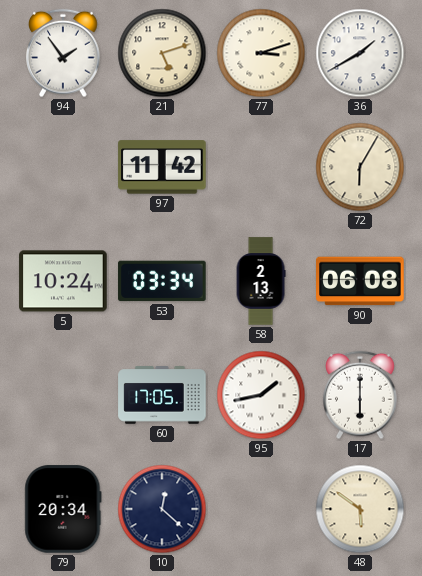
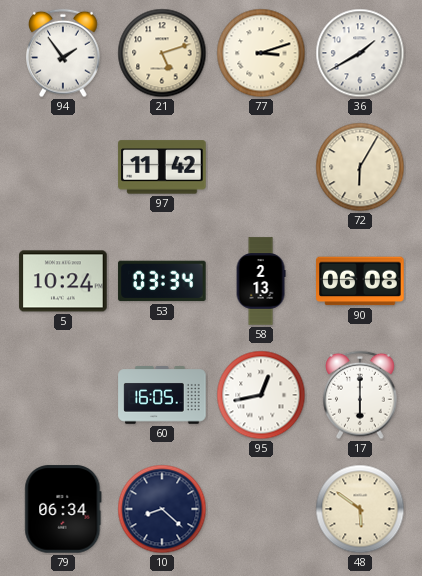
60: 17:05 -> 16:05
95: 1:43 -> 12:43
79: 20:34 -> 06:34
10: 12:22 -> 8:22
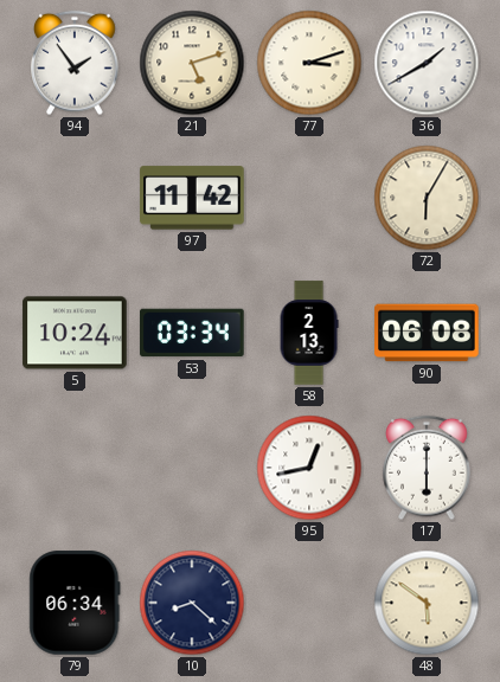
60: 16:05 -> none
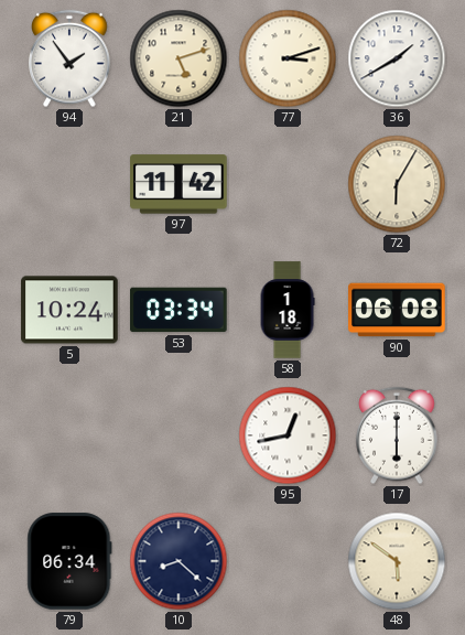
58: 2:13 -> 1:18
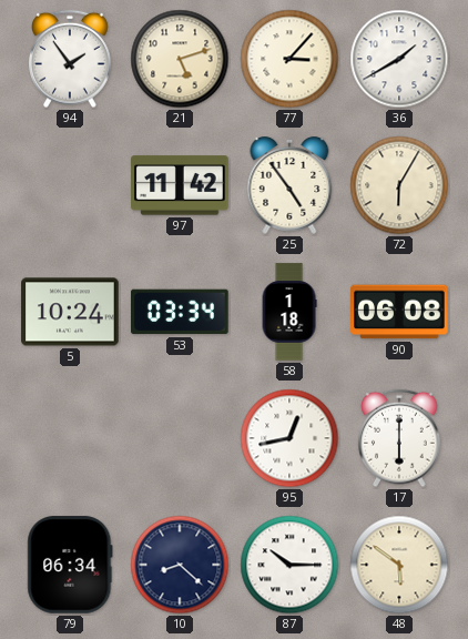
77: 3:12 -> 3:07
25: none -> 4:54
87: none -> 10:15
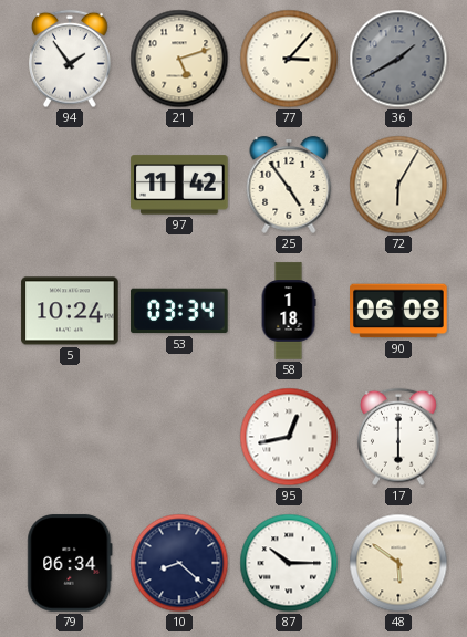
36 dial: white -> grey
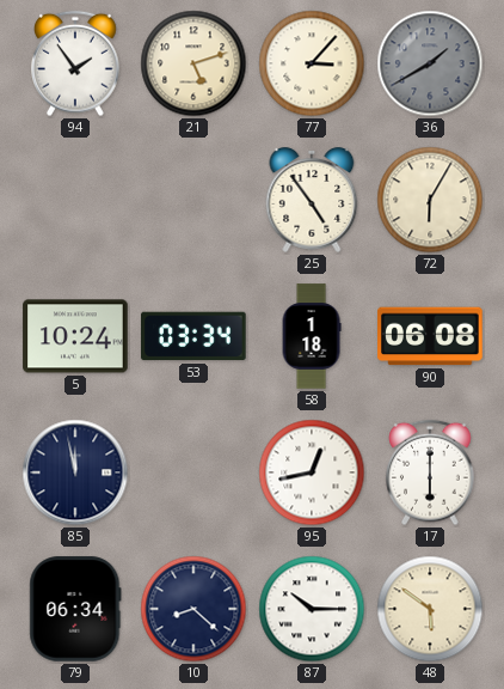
97: 11:42 -> none
85: none -> 11:58
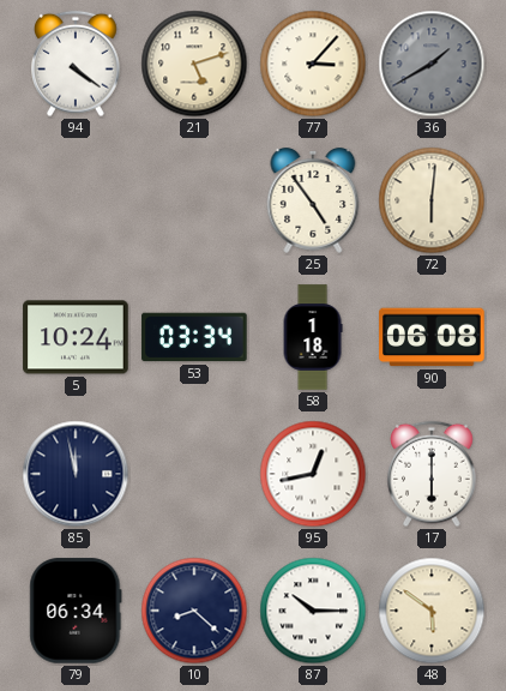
94: 1:54 -> 4:21
72: 6:05 -> 6:01
